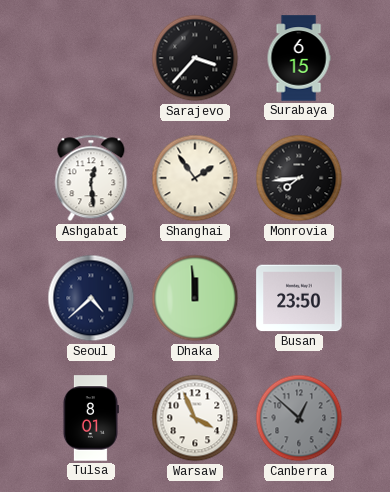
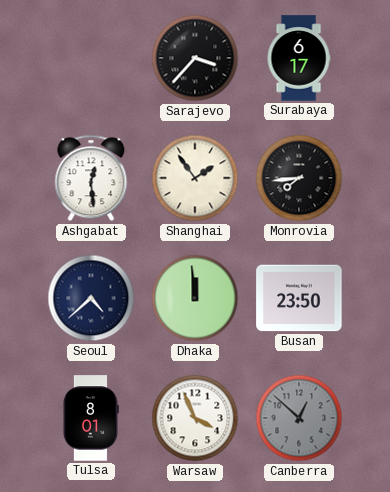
Surabaya: 6:15 -> 6:17
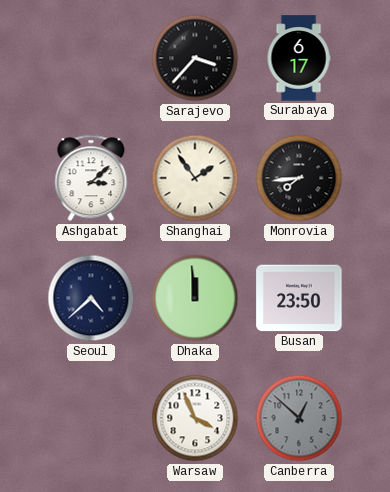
Ashgabat: 12:29 -> 3:08
Tulsa: 8:01 -> none
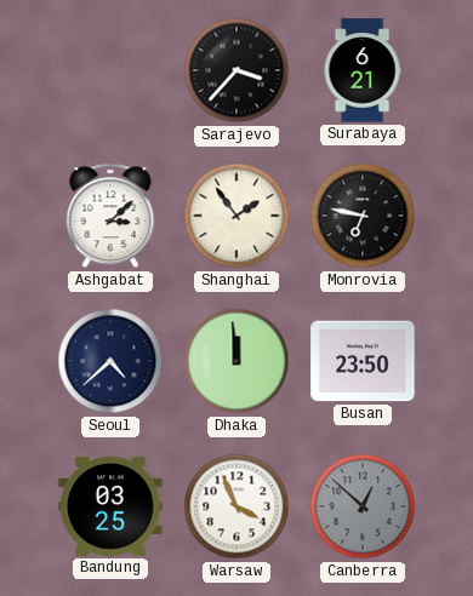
Surabaya: 6:17 -> 6:21
Monrovia: 7:44 -> 6:47
Bandung: none -> 03:25
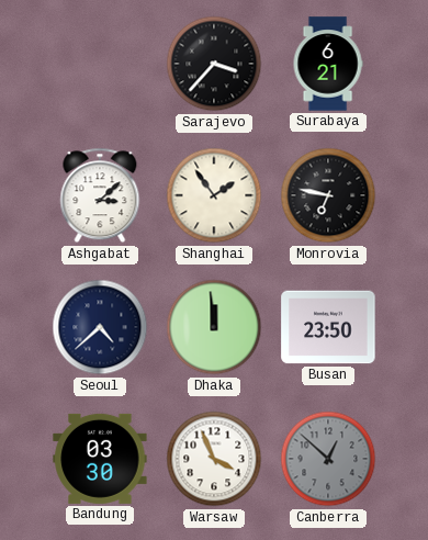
Bandung: 03:25 -> 03:30
